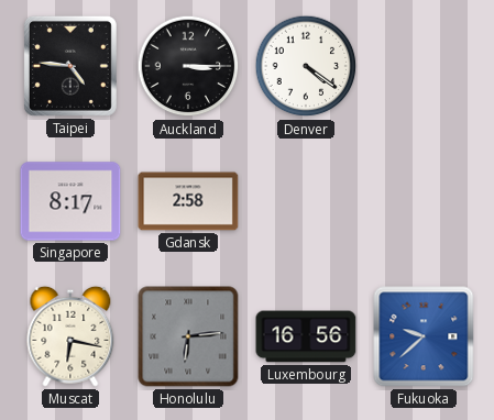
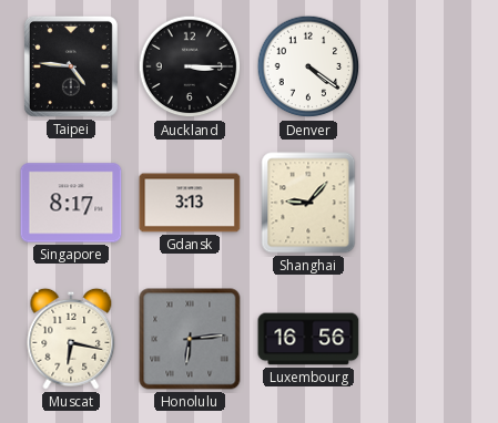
Gdansk: 2:58 -> 3:13
Shanghai: none -> 9:07
Fukuoka: 9:38 -> none
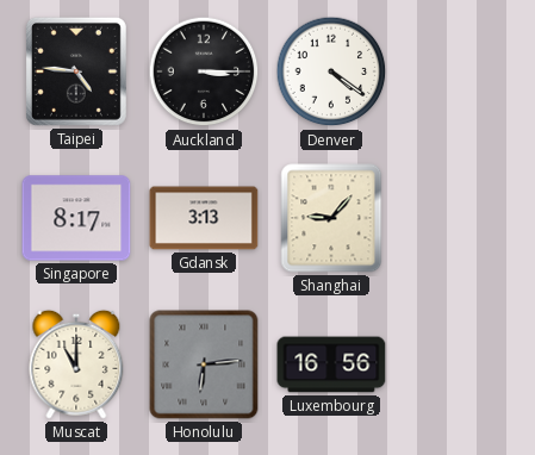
Muscat: 6:17 -> 11:00
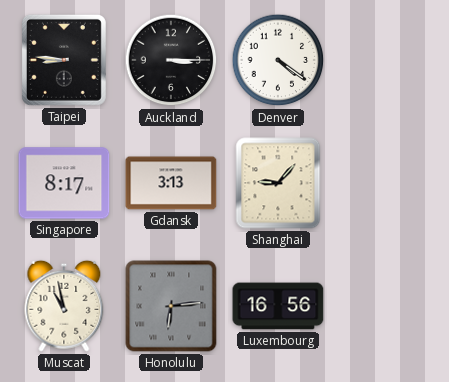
Taipei: 4:46 -> 8:46
Muscat: 11:00 -> 10:58
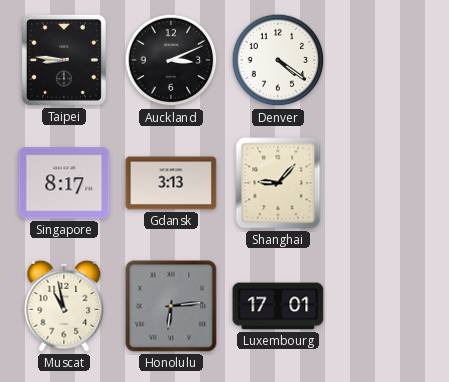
Auckland: 3:15 -> 3:11
Luxembourg: 16:56 -> 17:01
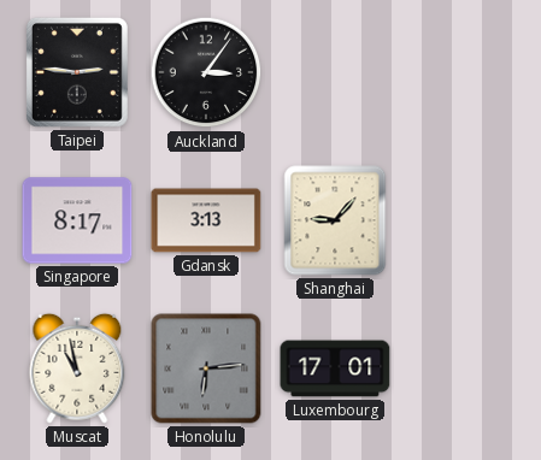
Taipei: 8:46 -> 2:46
Auckland: 3:11 -> 3:06
Denver: 4:21 -> none
